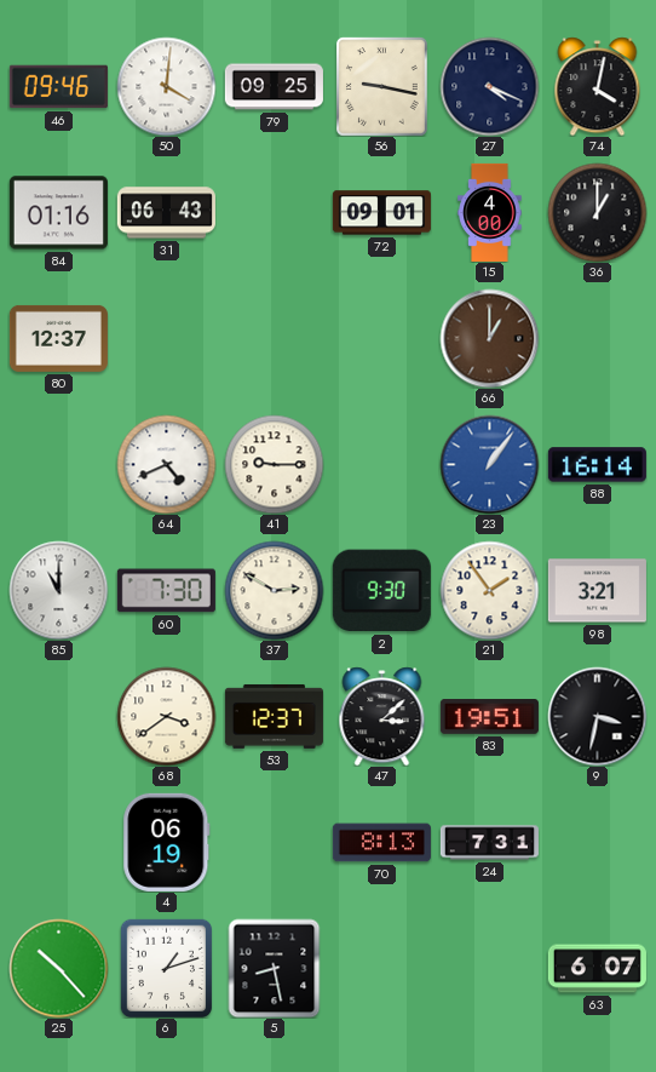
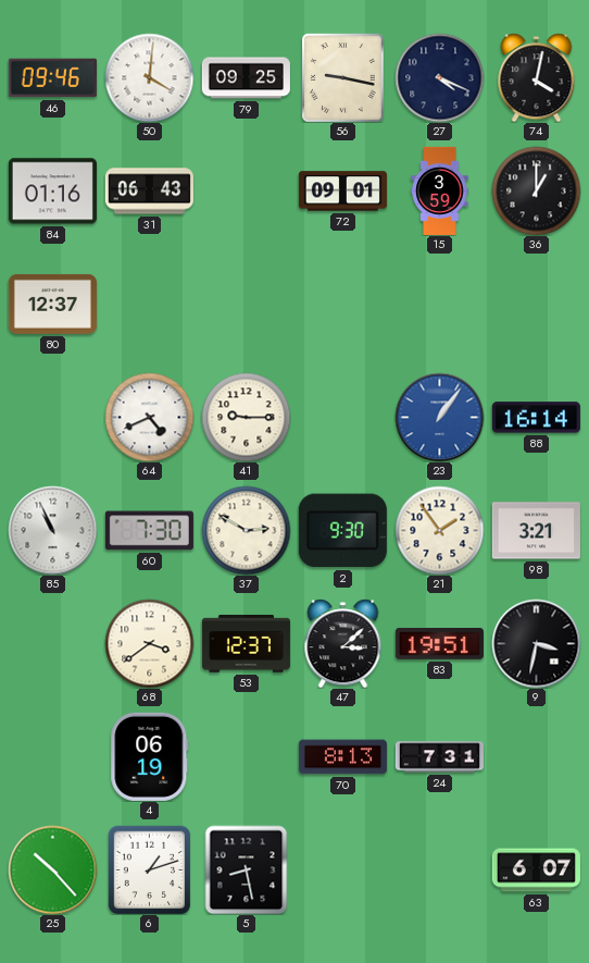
15: 4:00 -> 3:59
66: 1:00 -> none
85: 11:00 -> 10:56
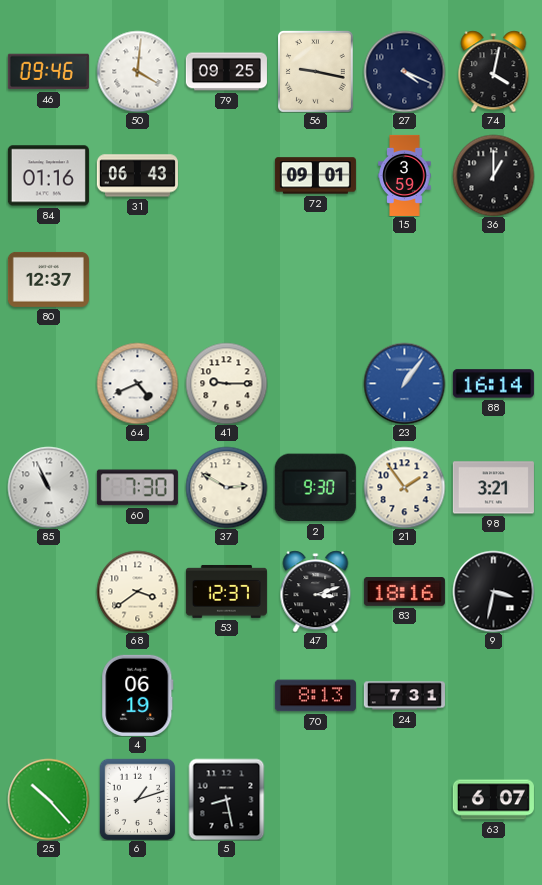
47: 3:08 -> 3:12
83: 19:51 -> 18:16
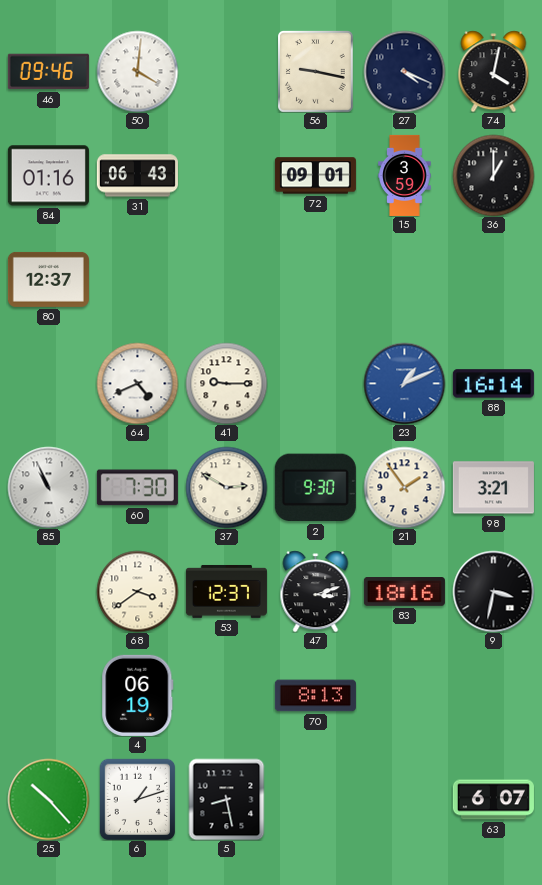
79: 09:25 -> none
23: 1:06 -> 1:11
24: 7:31 -> none
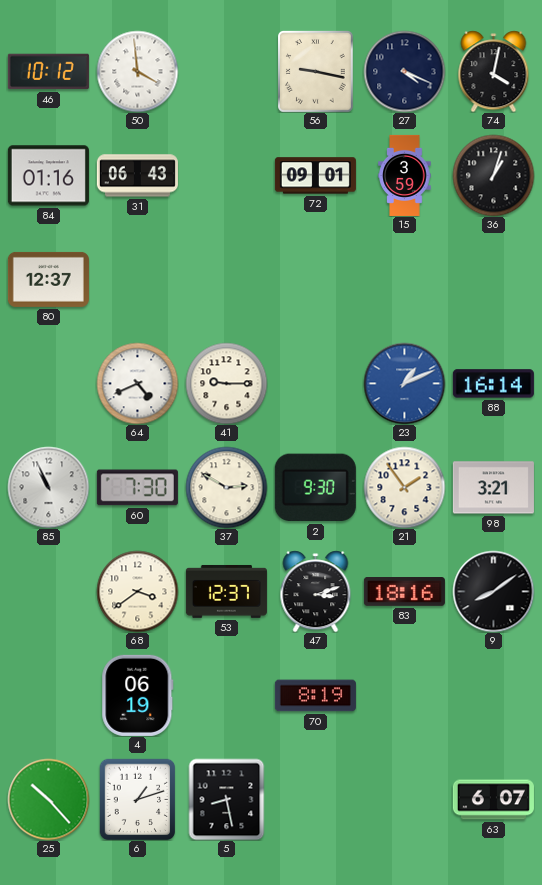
46: 09:46 -> 10:12
50: 4:01 -> 3:59
36: 1:00 -> 1:03
9: 3:32 -> 8:09
70: 8:13 -> 8:19
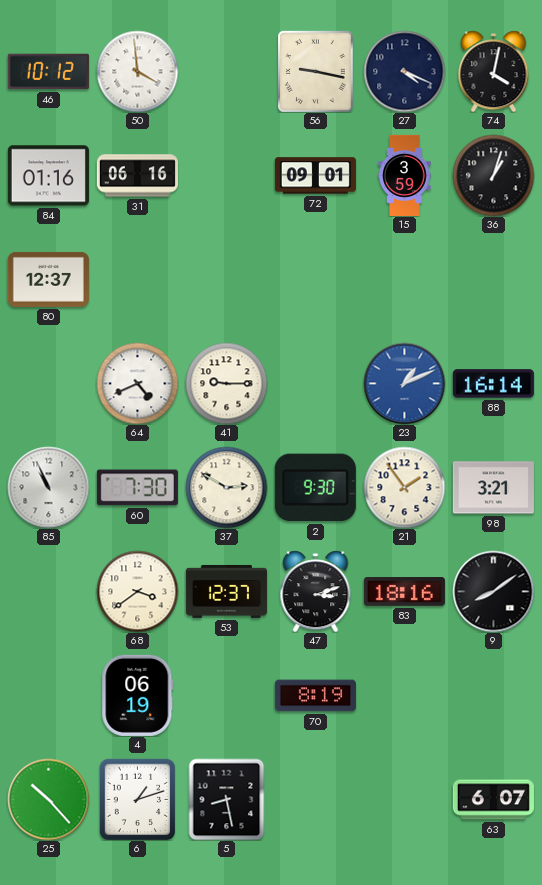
31: 06:43 -> 06:16
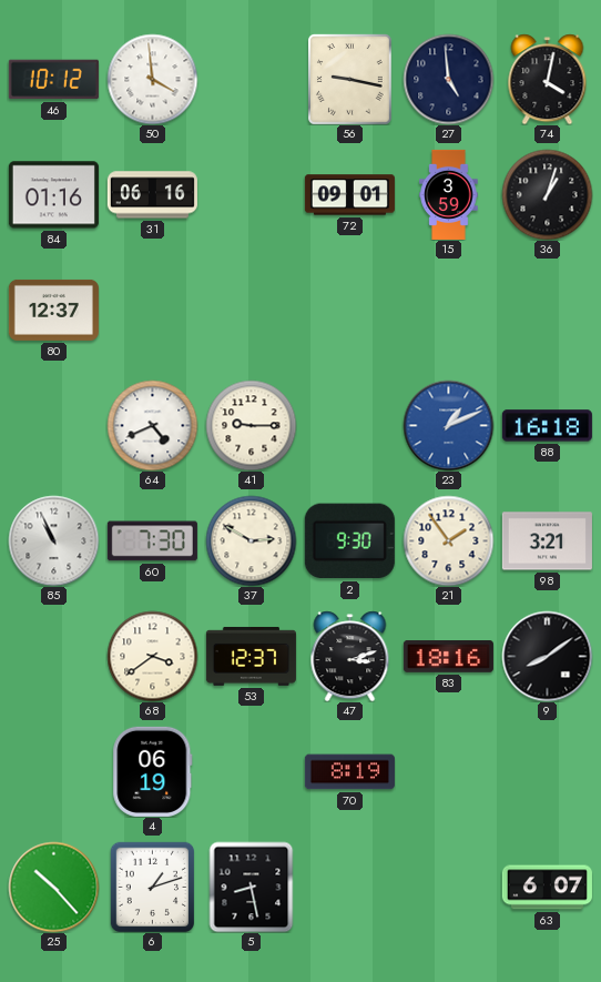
27: 4:19 -> 4:59
88: 16:14 -> 16:18
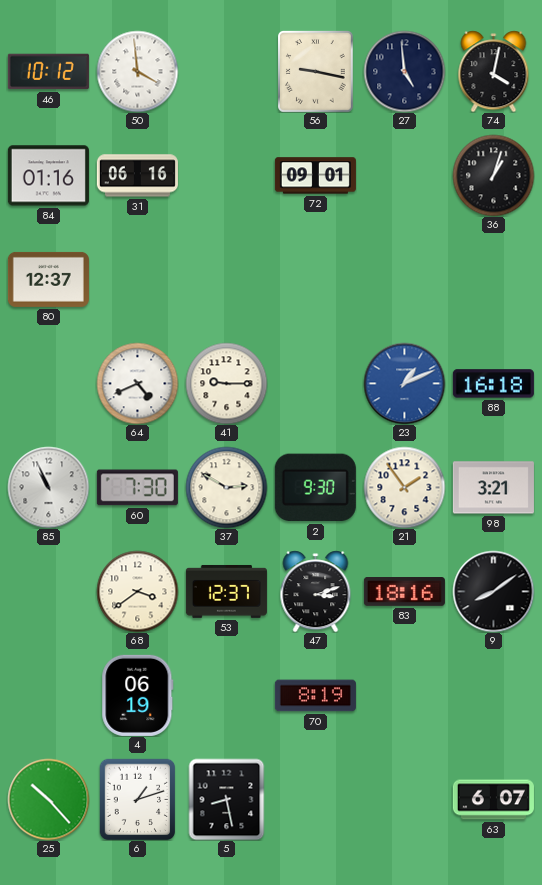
15: 3:59 -> none
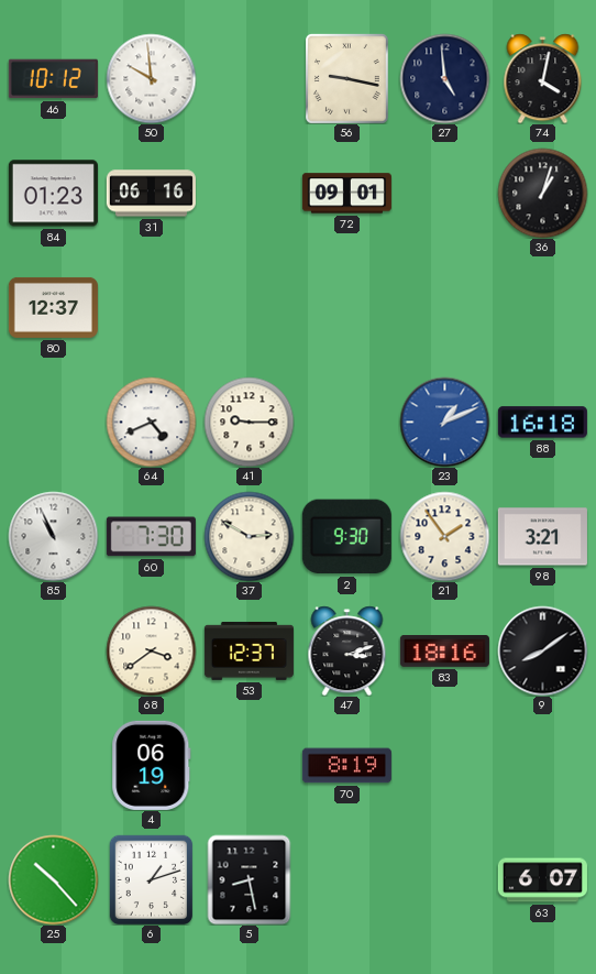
50: 3:59 -> 9:59
84: 01:16 -> 01:23
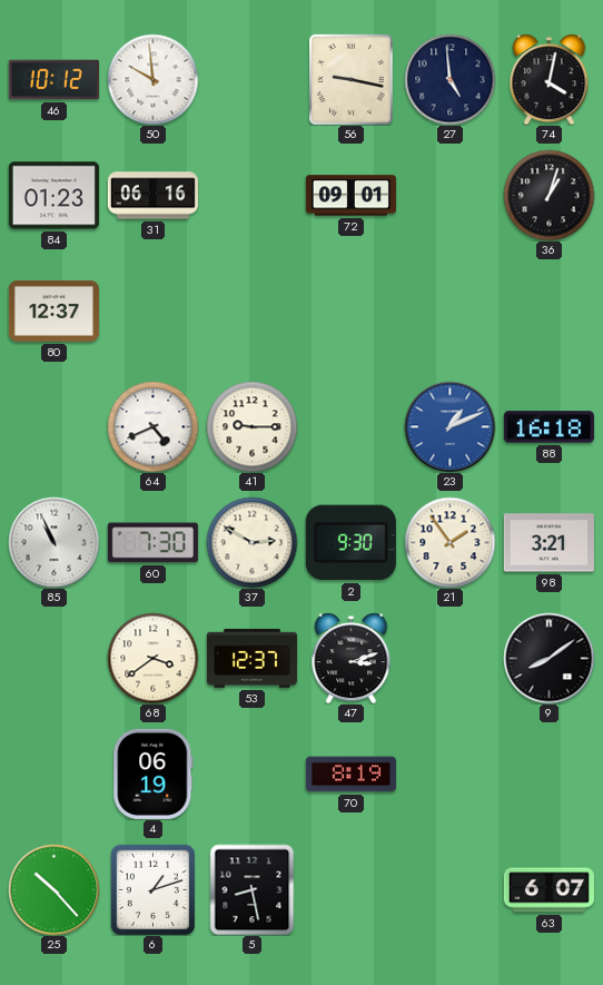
83: 18:16 -> none
